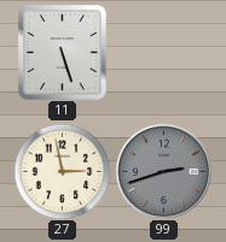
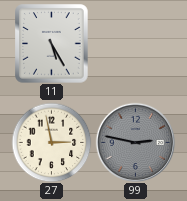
11: 5:27 -> 5:25
99: 2:42 -> 2:47
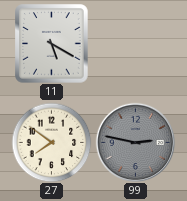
11: 5:25 -> 5:20
27: 2:58 -> 7:51
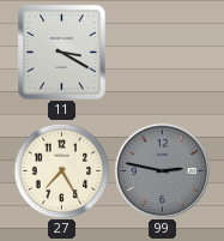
11: 5:20 -> 3:20
27: 7:51 -> 7:25
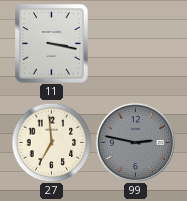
11: 3:20 -> 3:17
27: 7:25 -> 6:59
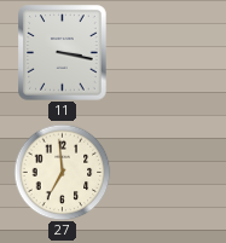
99: 2:47 -> none
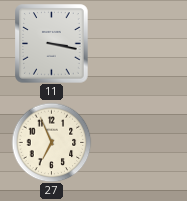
27: 6:59 -> 6:56
